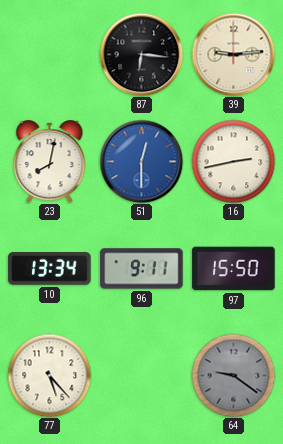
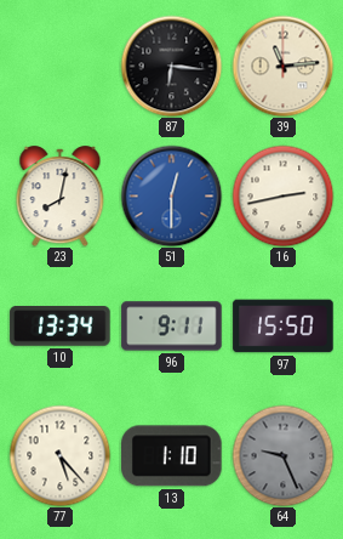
39: 9:14 -> 11:14
13: none -> 1:10
64: 9:21 -> 9:26
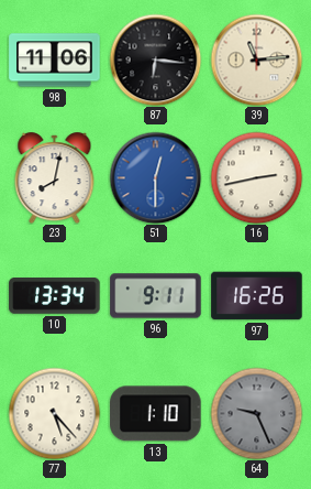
98: none -> 11:06
97: 15:50 -> 16:26
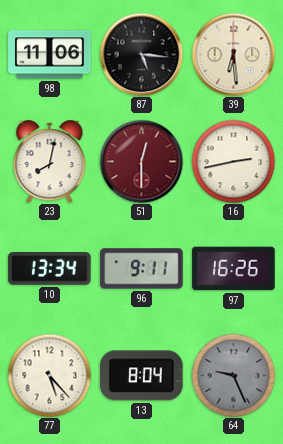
87: 6:16 -> 5:16
39: 11:14 -> 6:29
51 dial: blue -> burgundy
13: 1:10 -> 8:04
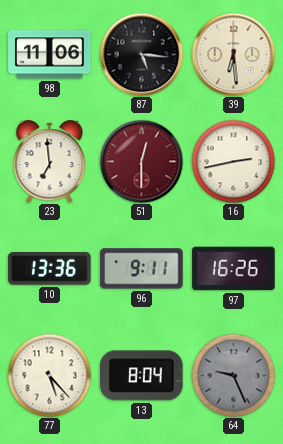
23: 8:02 -> 6:59
10: 13:34 -> 13:36
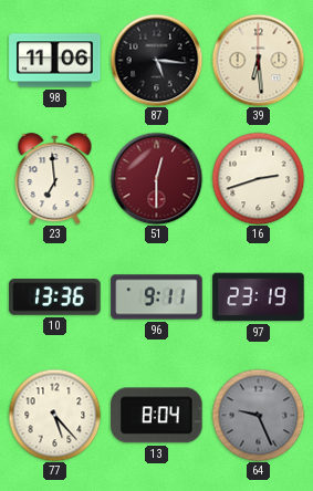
16: 2:43 -> 2:42
97: 16:26 -> 23:19
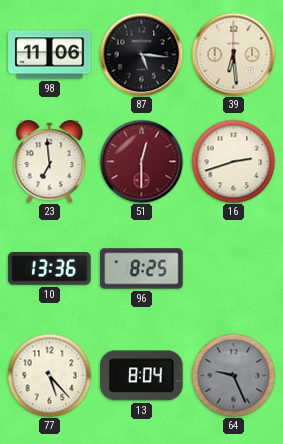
96: 9:11 -> 8:25
97: 23:19 -> none
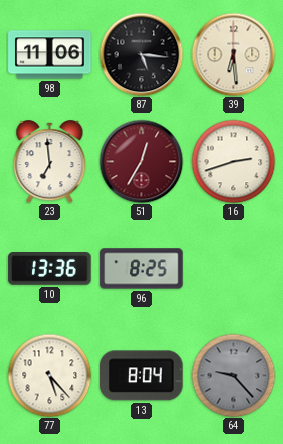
51: 12:30 -> 12:35
64: 9:26 -> 9:23
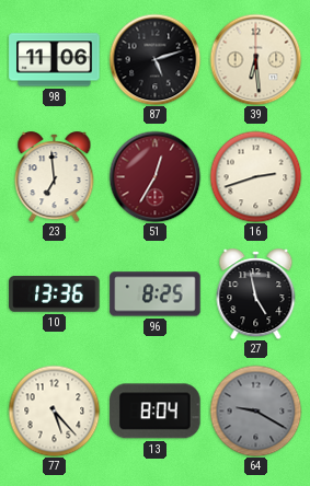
87: 5:16 -> 5:12
27: none -> 4:58
64: 9:23 -> 9:20
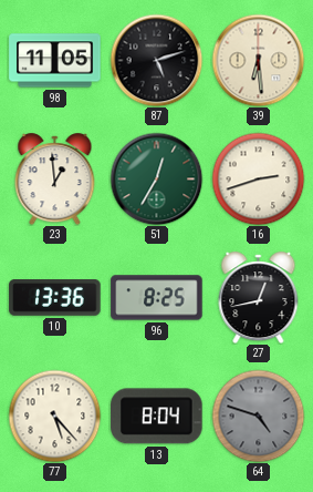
98: 11:06 -> 11:05
23: 6:59 -> 12:59
51 dial: burgundy -> green
27: 4:58 -> 12:43
64: 9:20 -> 4:48
